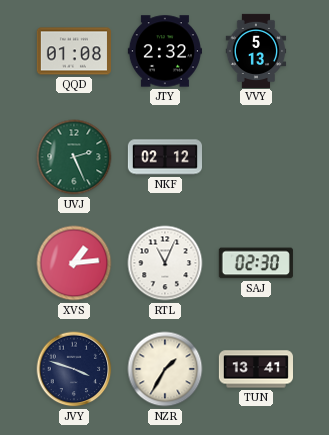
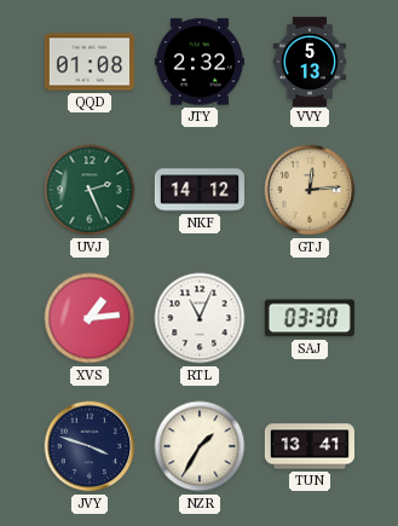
NKF: 02:12 -> 14:12
GTJ: none -> 12:14
SAJ: 02:30 -> 03:30
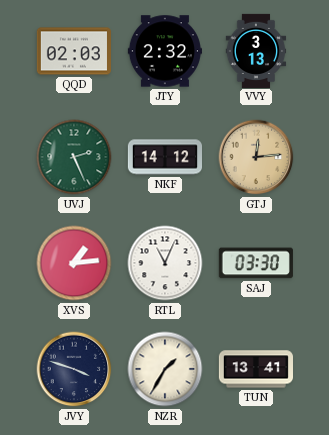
QQD: 01:08 -> 02:03
VVY: 5:13 -> 3:13
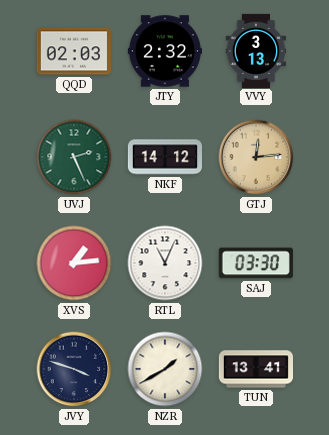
NZR: 1:35 -> 1:40
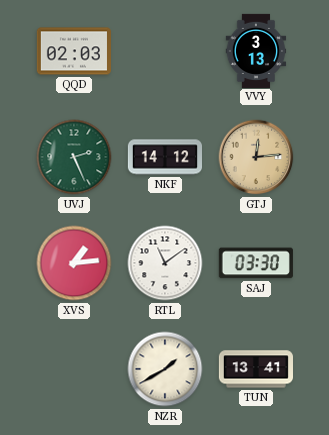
JTY: 2:32 -> none
RTL: 11:04 -> 11:09
JVY: 3:48 -> none
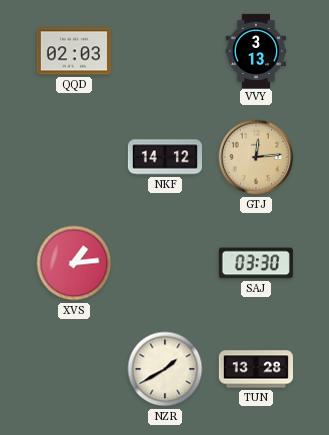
UVJ: 2:26 -> none
RTL: 11:09 -> none
TUN: 13:41 -> 13:28
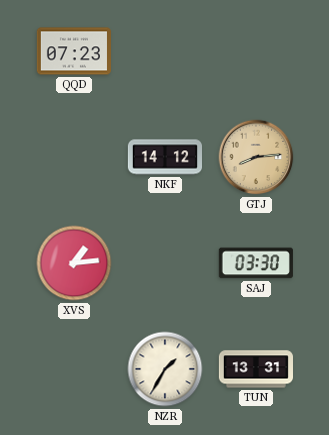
QQD: 02:03 -> 07:23
VVY: 3:13 -> none
GTJ: 12:14 -> 8:14
NZR: 1:40 -> 1:35
TUN: 13:28 -> 13:31
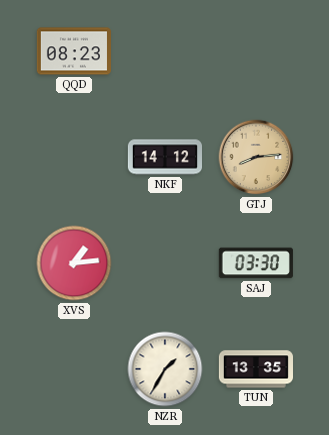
QQD: 07:23 -> 08:23
TUN: 13:31 -> 13:35
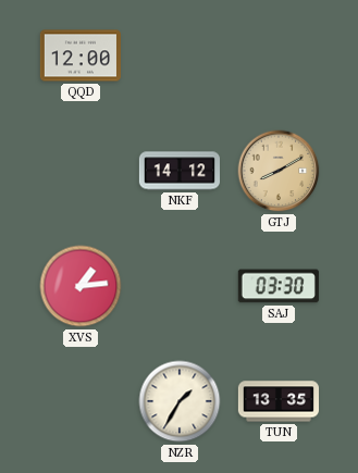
QQD: 08:23 -> 12:00
GTJ: 8:14 -> 8:10
